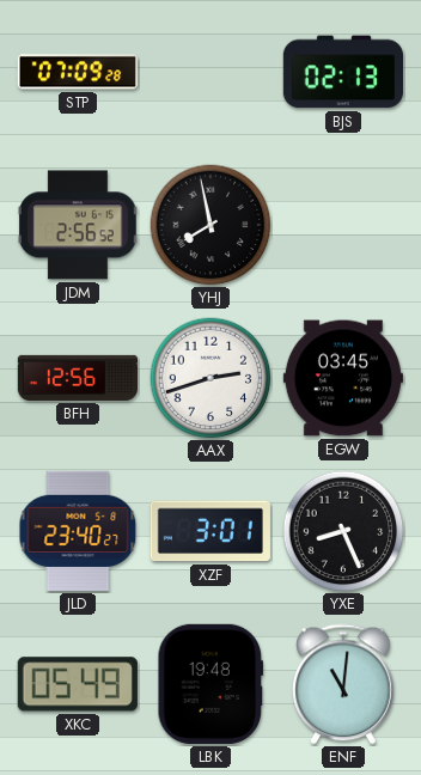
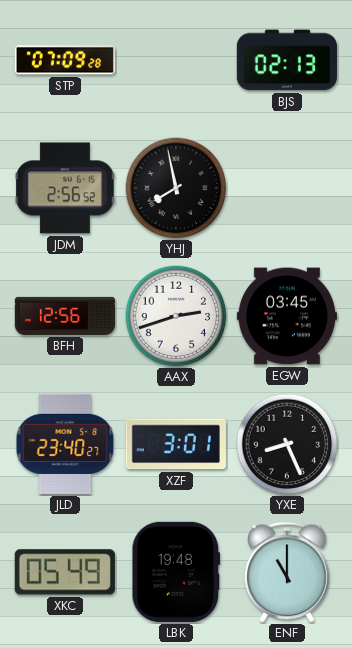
ENF: 11:01 -> 11:00
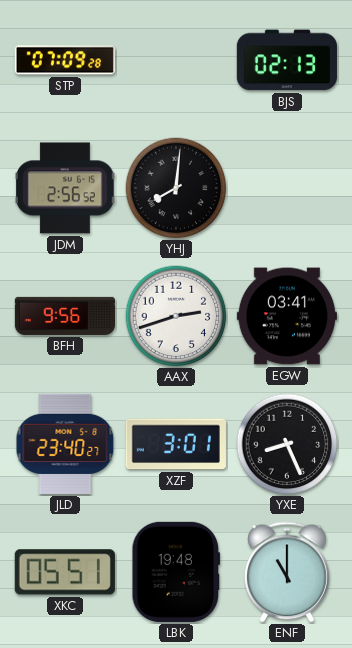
YHJ: 7:58 -> 8:01
BFH: 12:56 -> 9:56
EGW: 03:45 -> 03:41
XKC: 05:49 -> 05:51
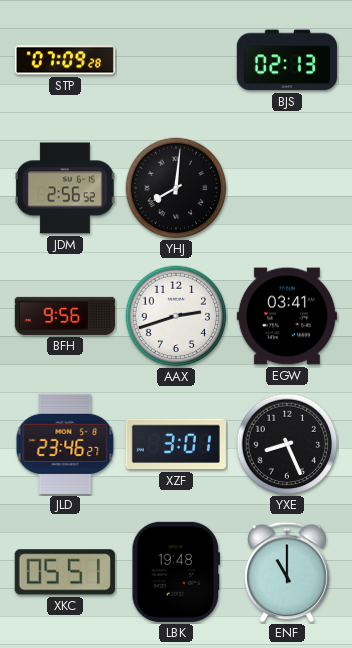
JLD: 23:40 -> 23:46
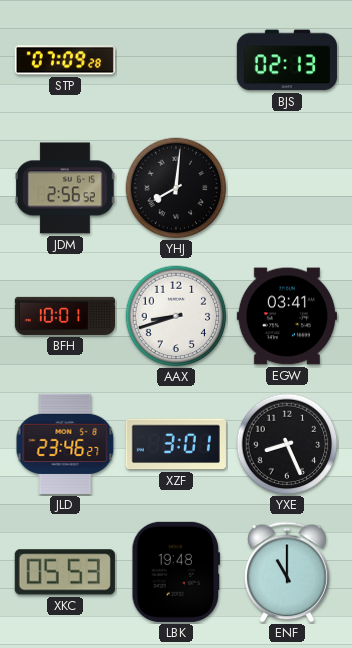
BFH: 9:56 -> 10:01
AAX: 2:42 -> 8:42
XKC: 05:51 -> 05:53
